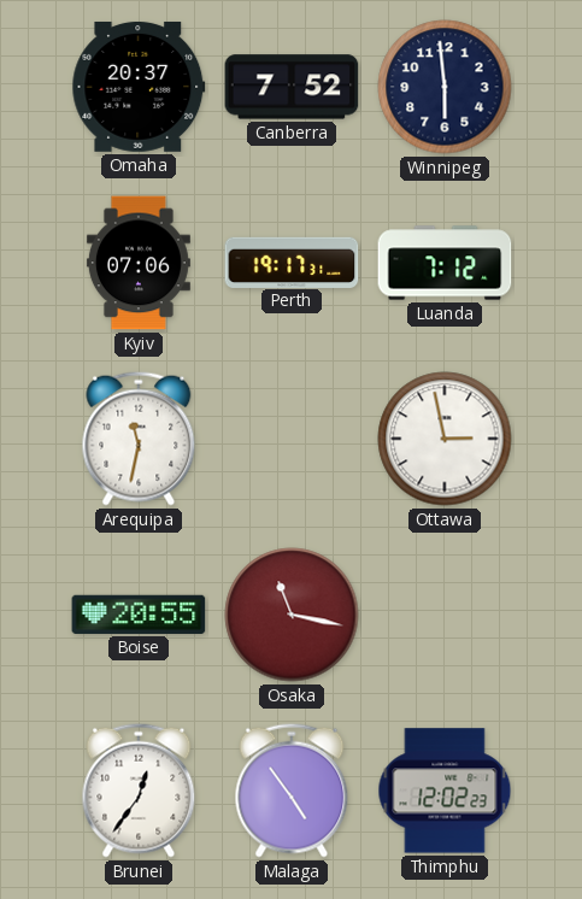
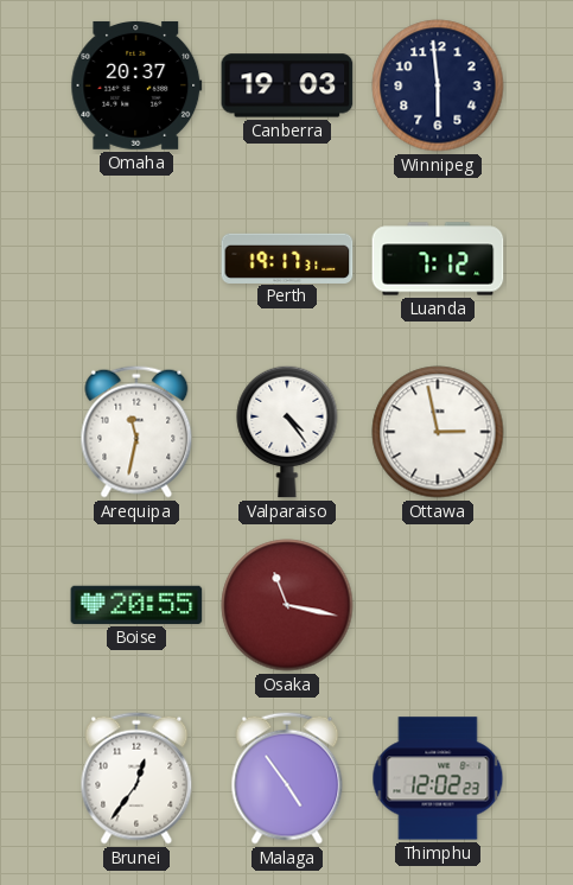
Canberra: 7:52 -> 19:03
Kyiv: 07:06 -> none
Valparaiso: none -> 4:24
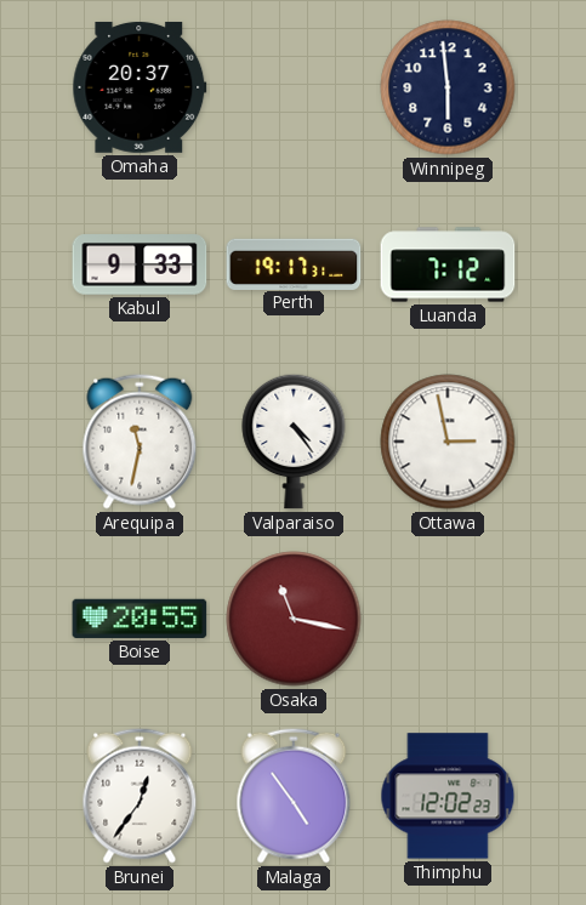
Canberra: 19:03 -> none
Kabul: none -> 9:33
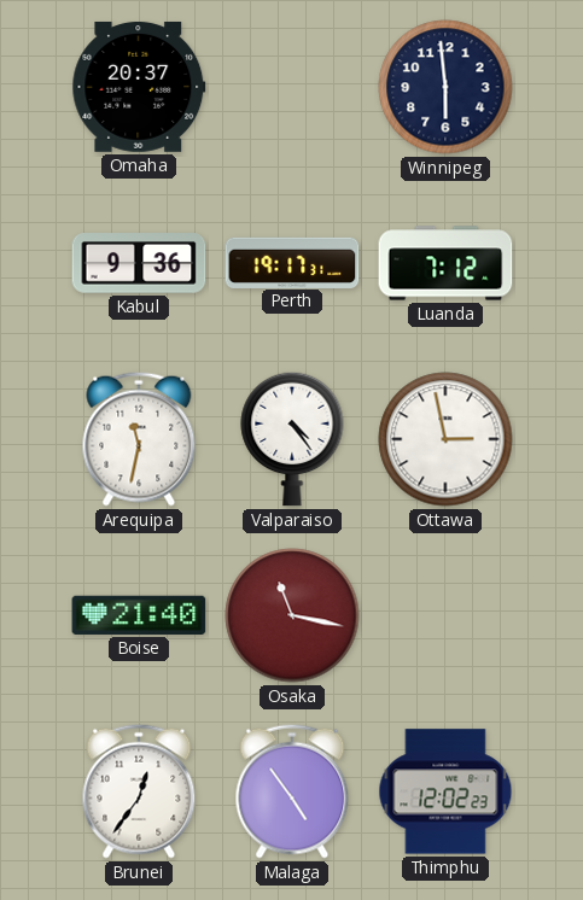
Kabul: 9:33 -> 9:36
Boise: 20:55 -> 21:40
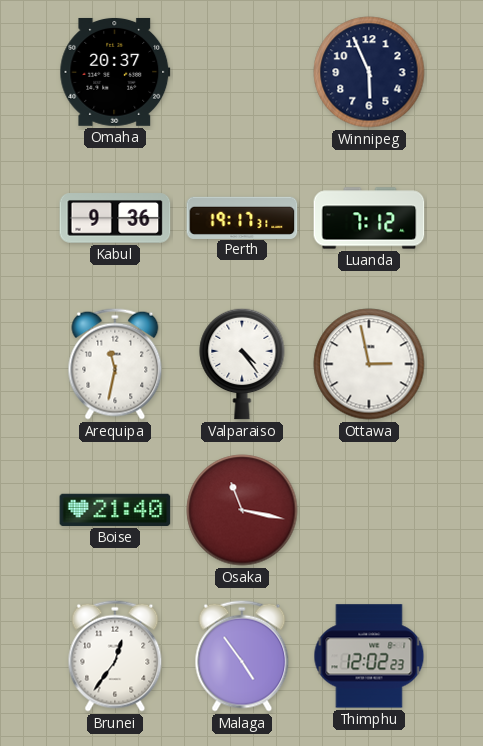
Winnipeg: 5:59 -> 5:56
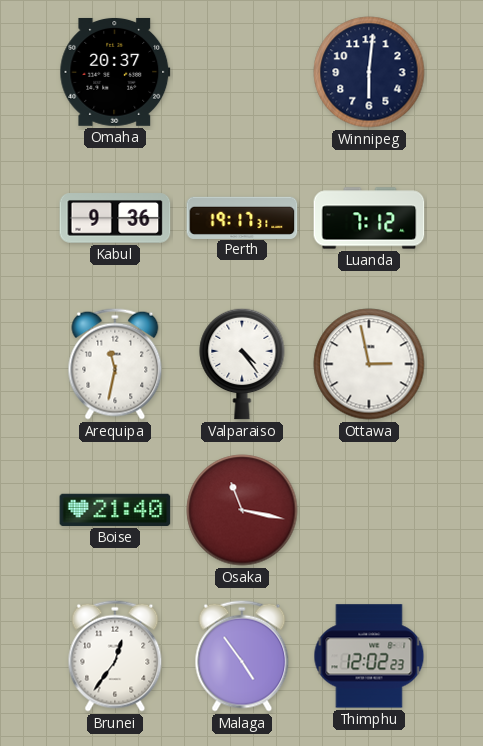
Winnipeg: 5:56 -> 6:01
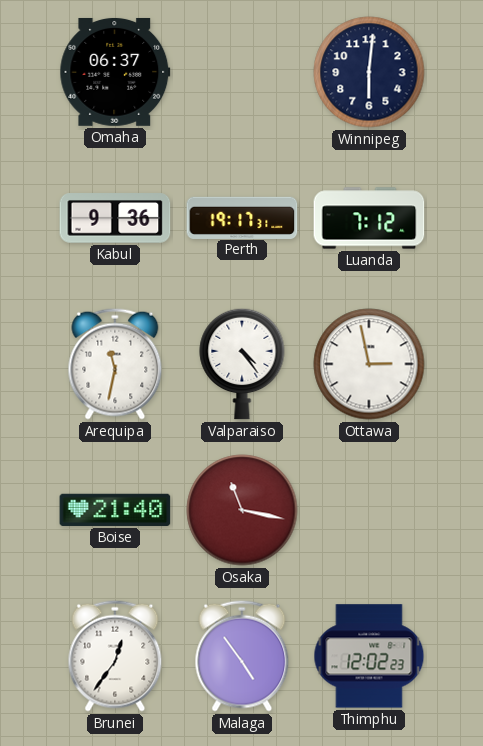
Omaha: 20:37 -> 06:37
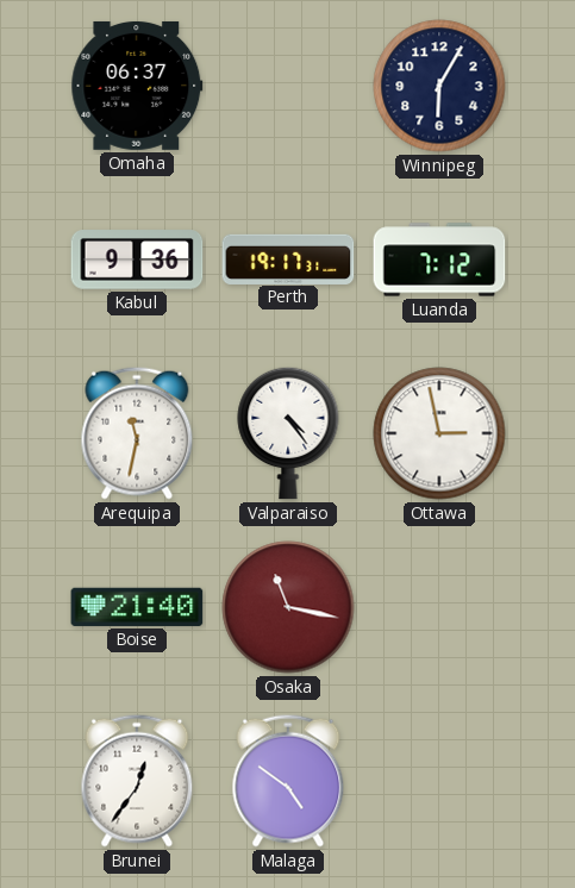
Winnipeg: 6:01 -> 6:05
Malaga: 4:54 -> 4:51
Thimphu: 12:02 -> none
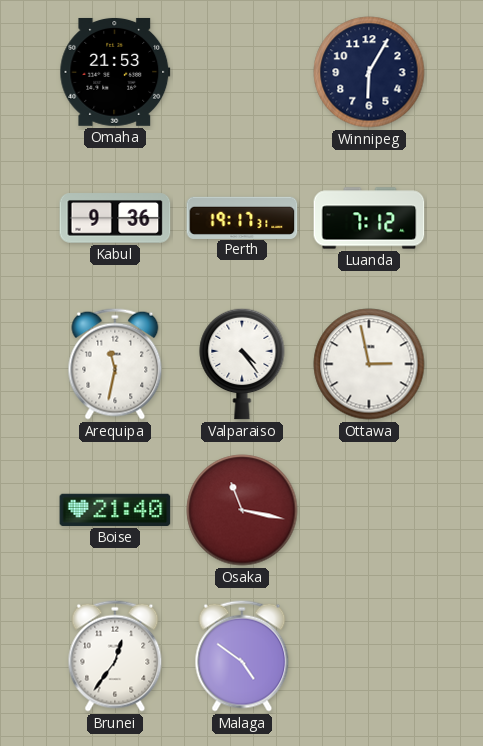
Omaha: 06:37 -> 21:53
